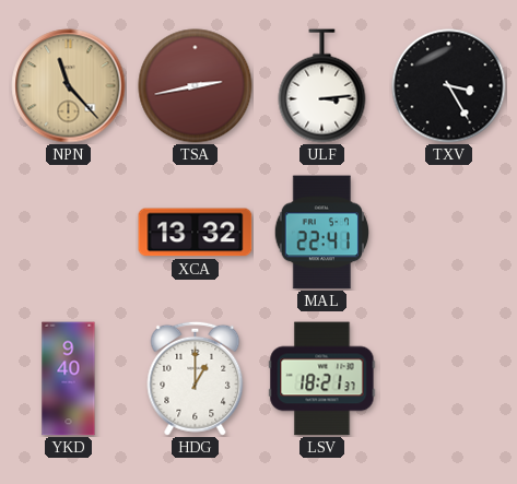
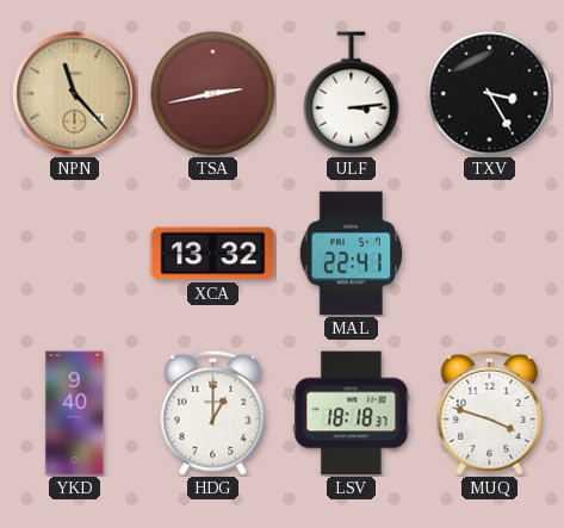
LSV: 18:21 -> 18:18
MUQ: none -> 3:48
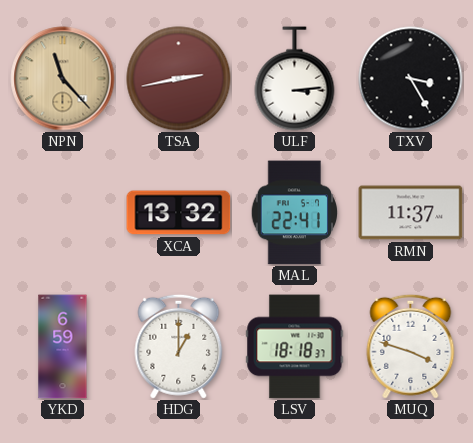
RMN: none -> 11:37
YKD: 9:40 -> 6:59
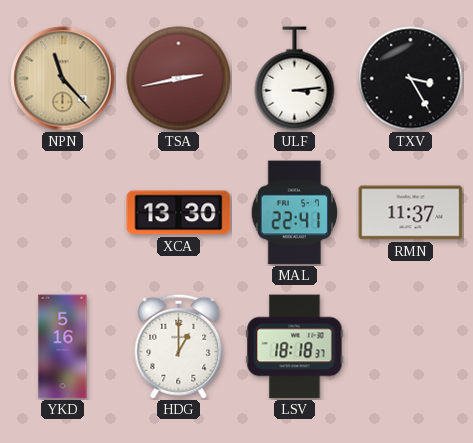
XCA: 13:32 -> 13:30
YKD: 6:59 -> 5:16
MUQ: 3:48 -> none
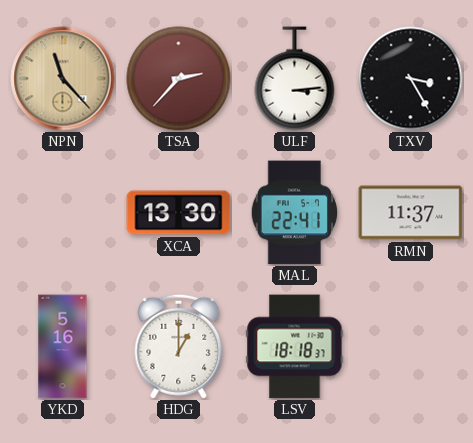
TSA: 2:43 -> 2:37
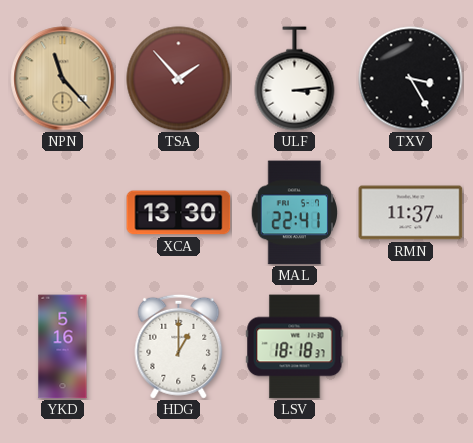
TSA: 2:37 -> 1:53
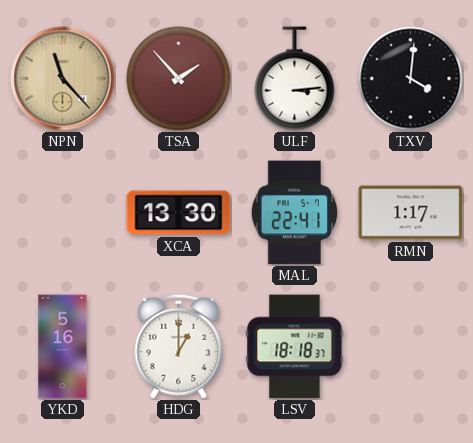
TXV: 3:25 -> 4:01
RMN: 11:37 -> 1:17
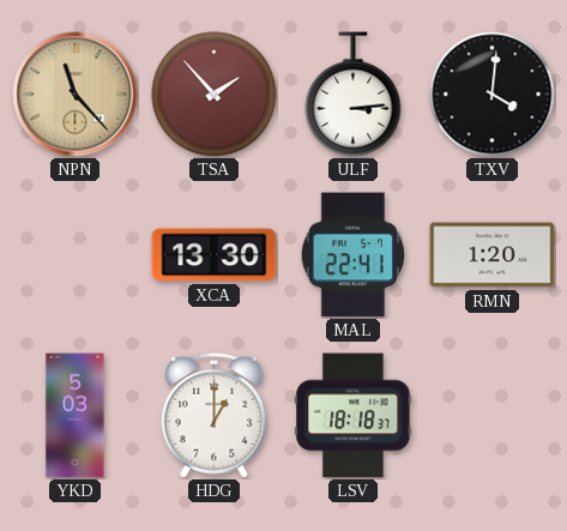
RMN: 1:17 -> 1:20
YKD: 5:16 -> 5:03
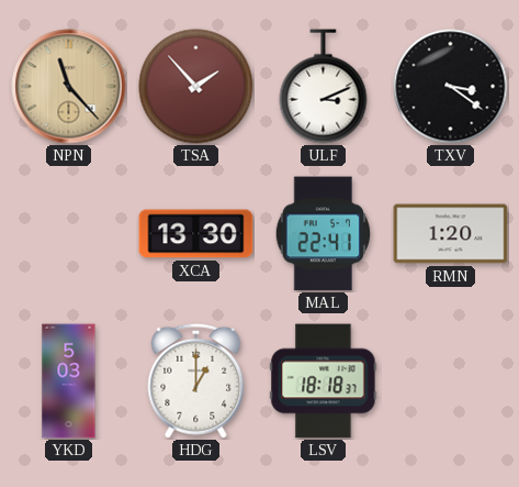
ULF: 3:14 -> 3:11
TXV: 4:01 -> 3:21
